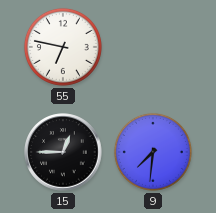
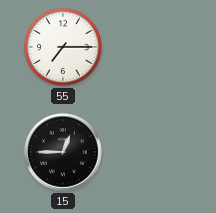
55: 6:47 -> 7:15
9: 7:31 -> none
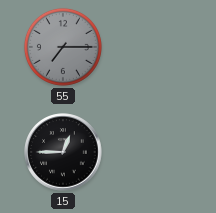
55 dial: white -> grey
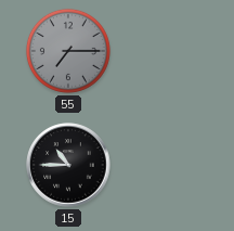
15: 12:45 -> 10:45
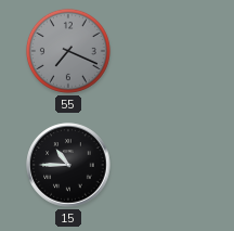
55: 7:15 -> 7:19
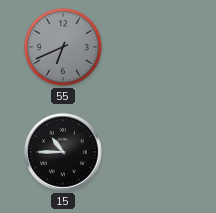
55: 7:19 -> 6:41
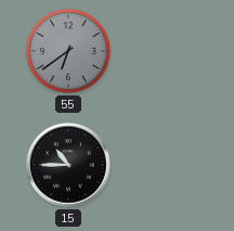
55: 6:41 -> 6:39
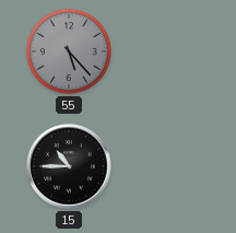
55: 6:39 -> 5:23
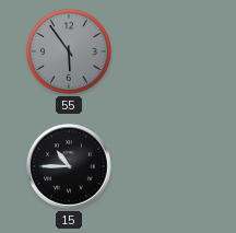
55: 5:23 -> 5:54
